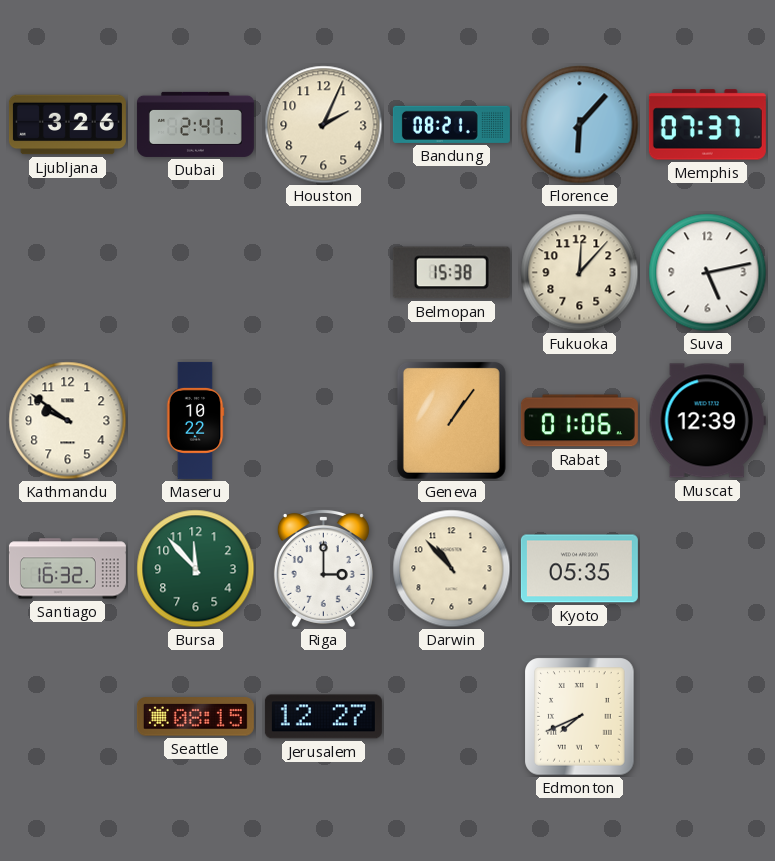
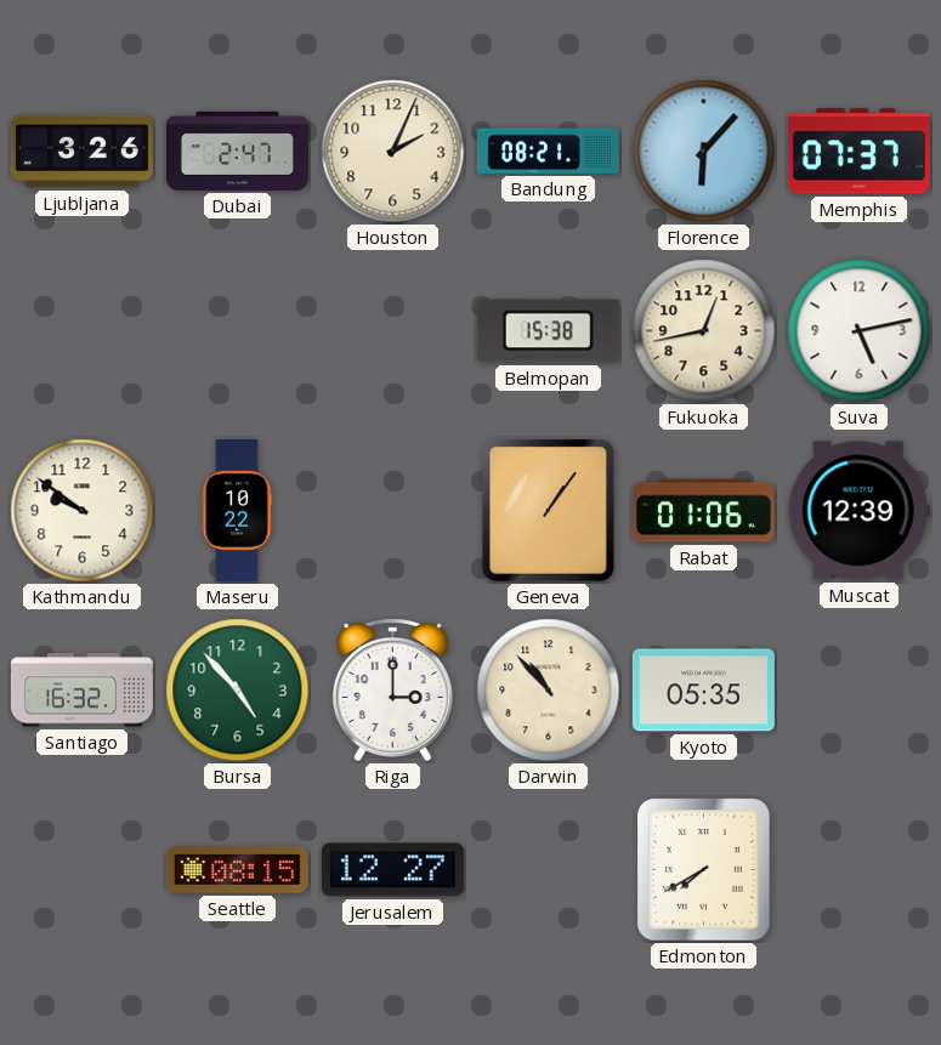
Fukuoka: 12:07 -> 12:43
Bursa: 11:53 -> 4:53
Edmonton: 7:41 -> 7:40
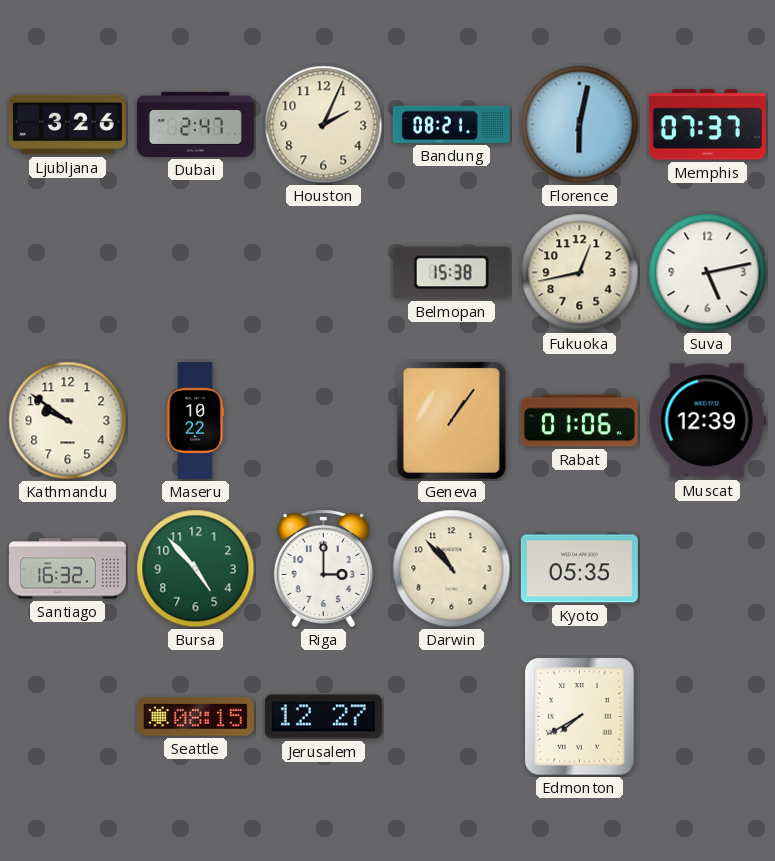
Florence: 6:07 -> 6:02
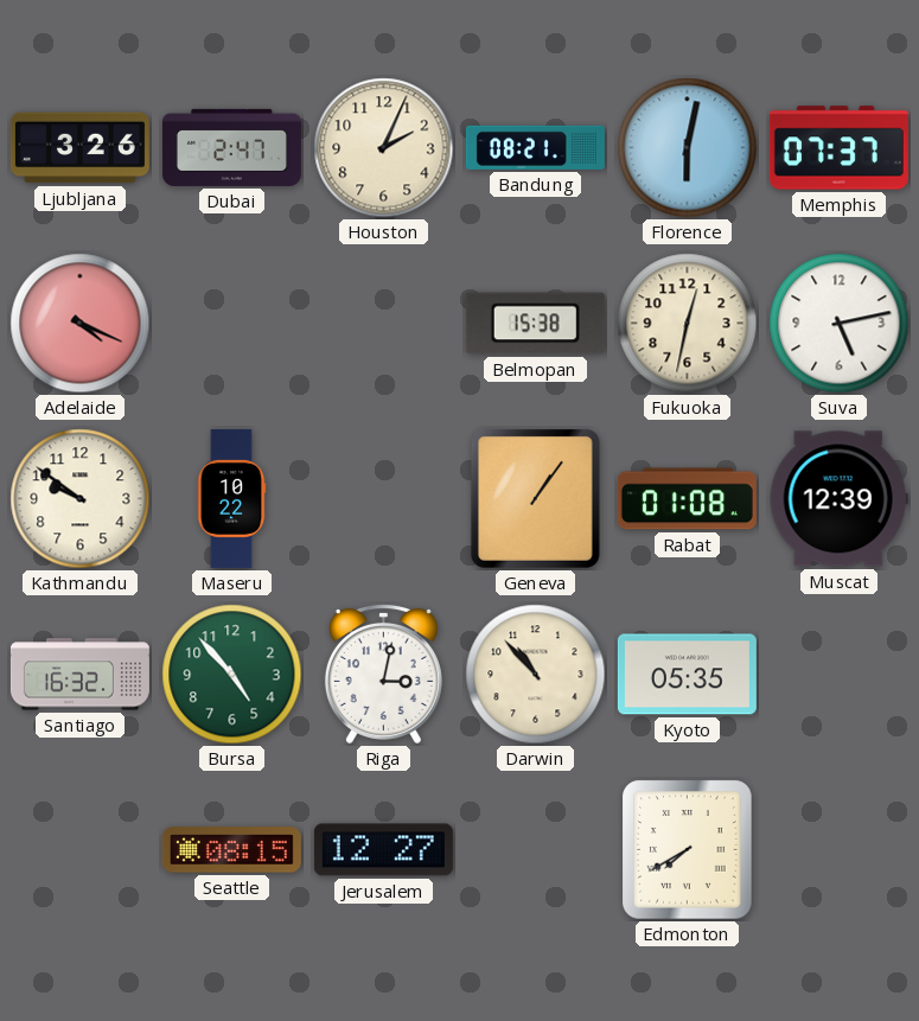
Adelaide: none -> 4:19
Fukuoka: 12:43 -> 12:32
Rabat: 01:06 -> 01:08
Riga: 3:00 -> 3:02
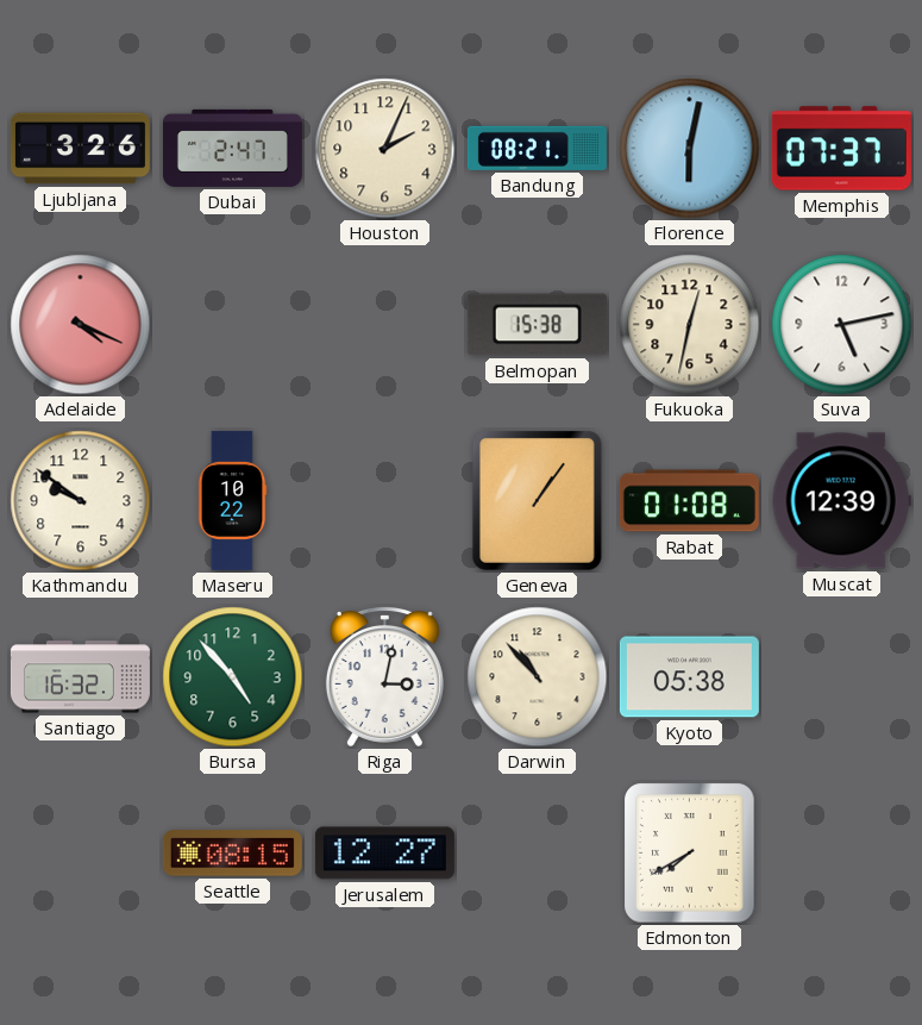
Kyoto: 05:35 -> 05:38
